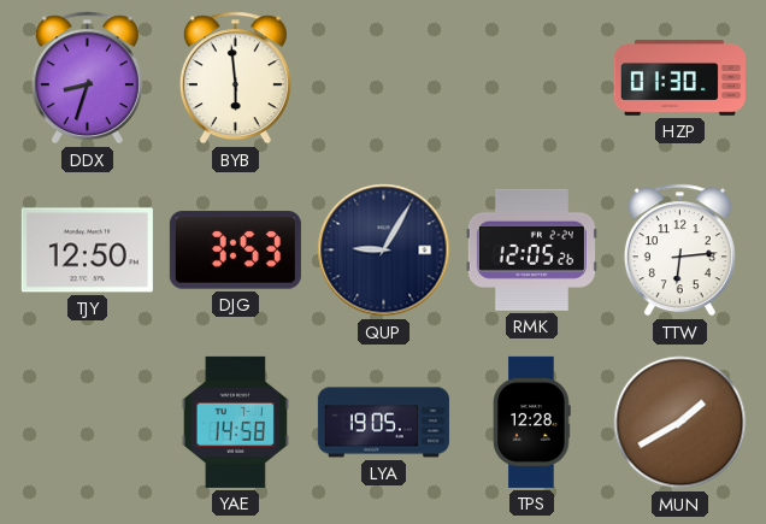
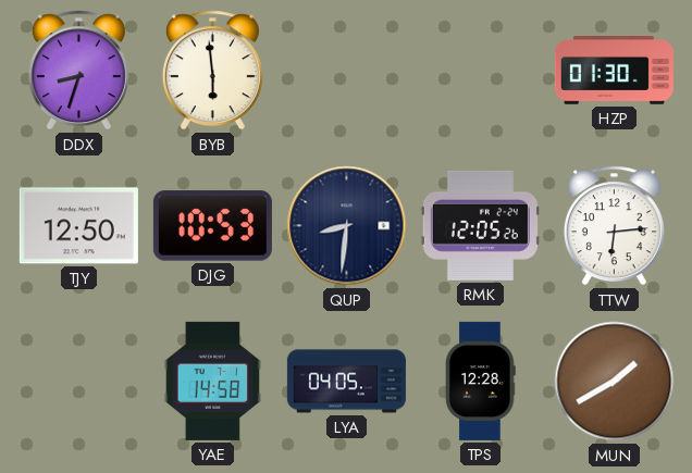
DJG: 3:53 -> 10:53
QUP: 9:05 -> 8:31
LYA: 19:05 -> 04:05
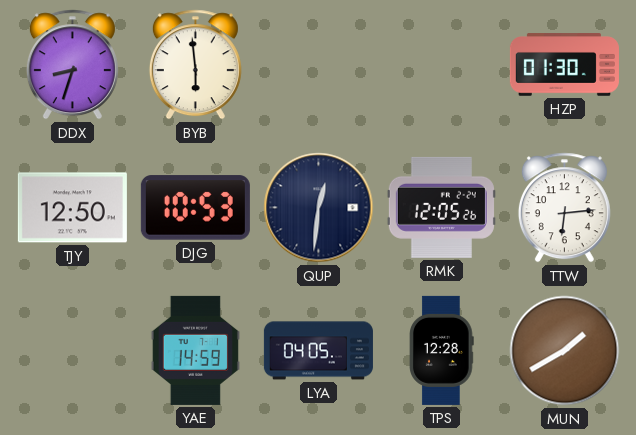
QUP: 8:31 -> 12:31
YAE: 14:58 -> 14:59
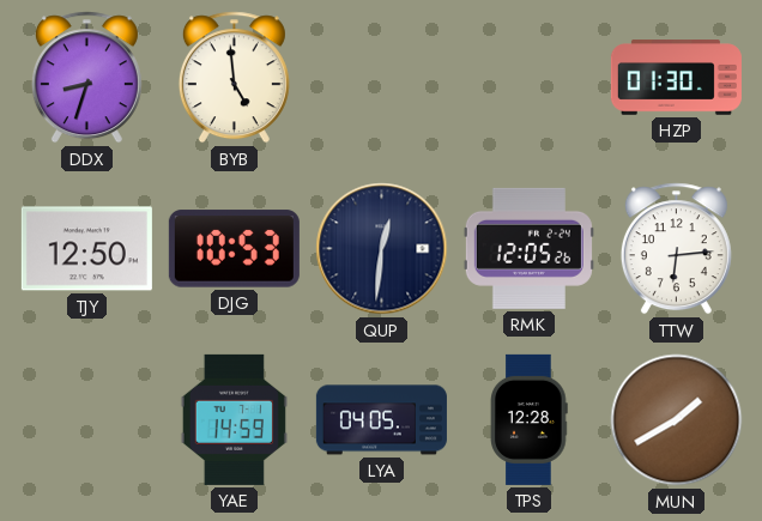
BYB: 5:59 -> 4:59
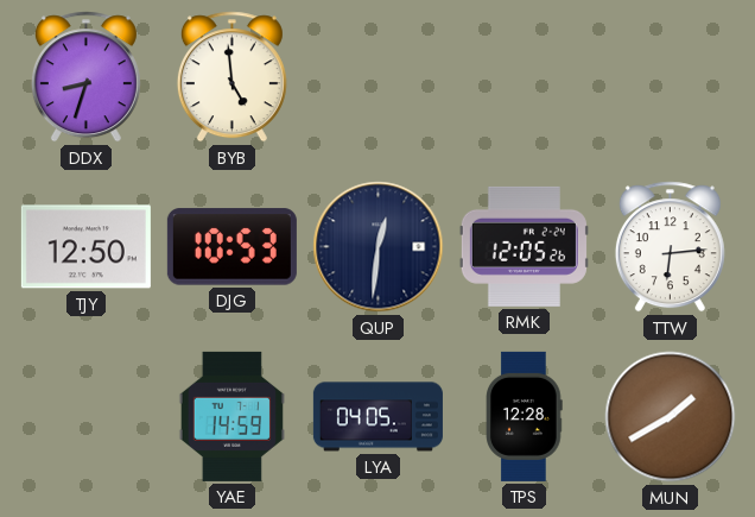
HZP: 01:30 -> none
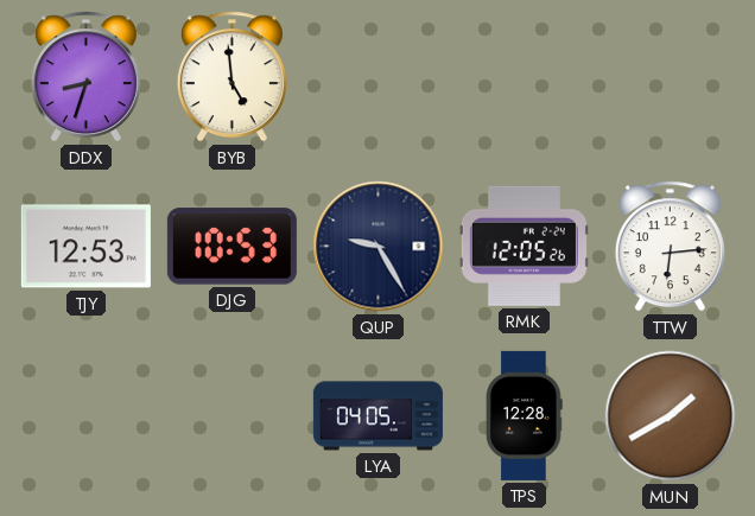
TJY: 12:50 -> 12:53
QUP: 12:31 -> 9:25
YAE: 14:59 -> none
